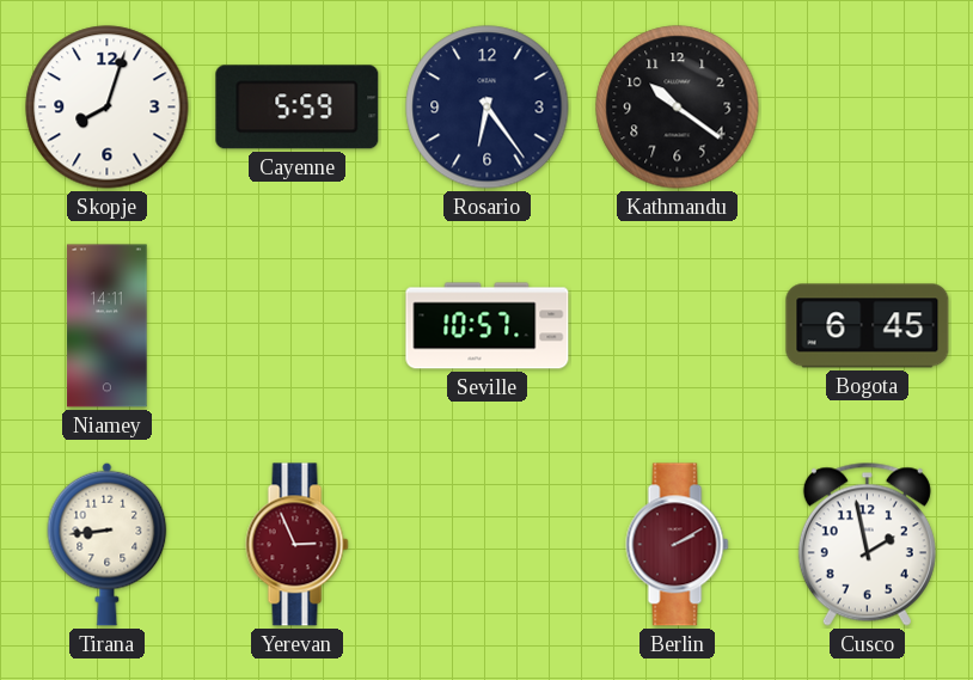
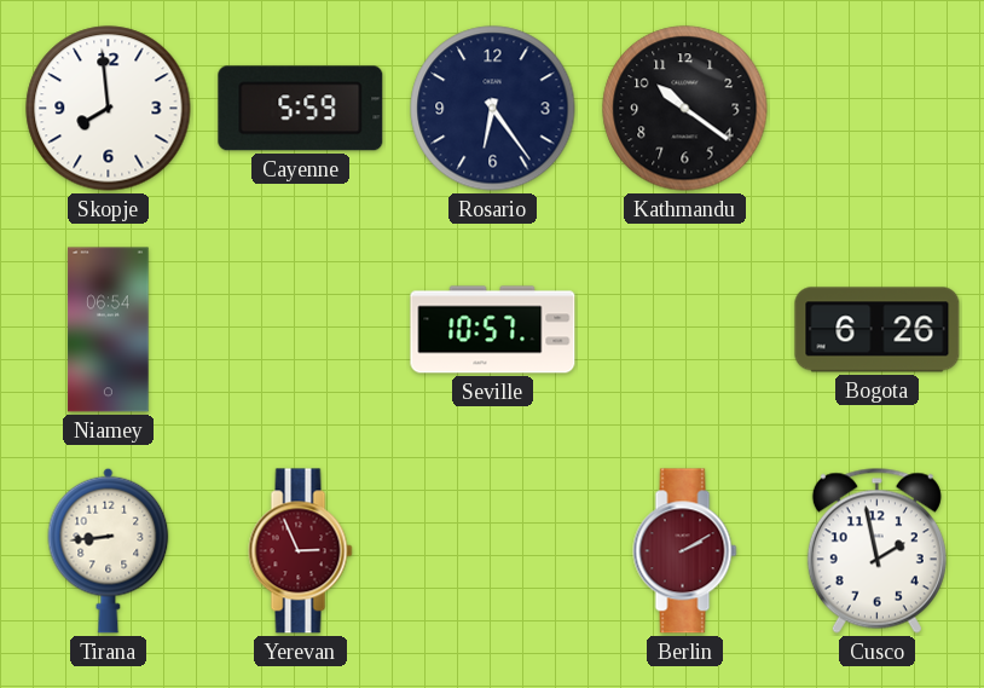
Skopje: 8:03 -> 7:59
Niamey: 14:11 -> 06:54
Bogota: 6:45 -> 6:26
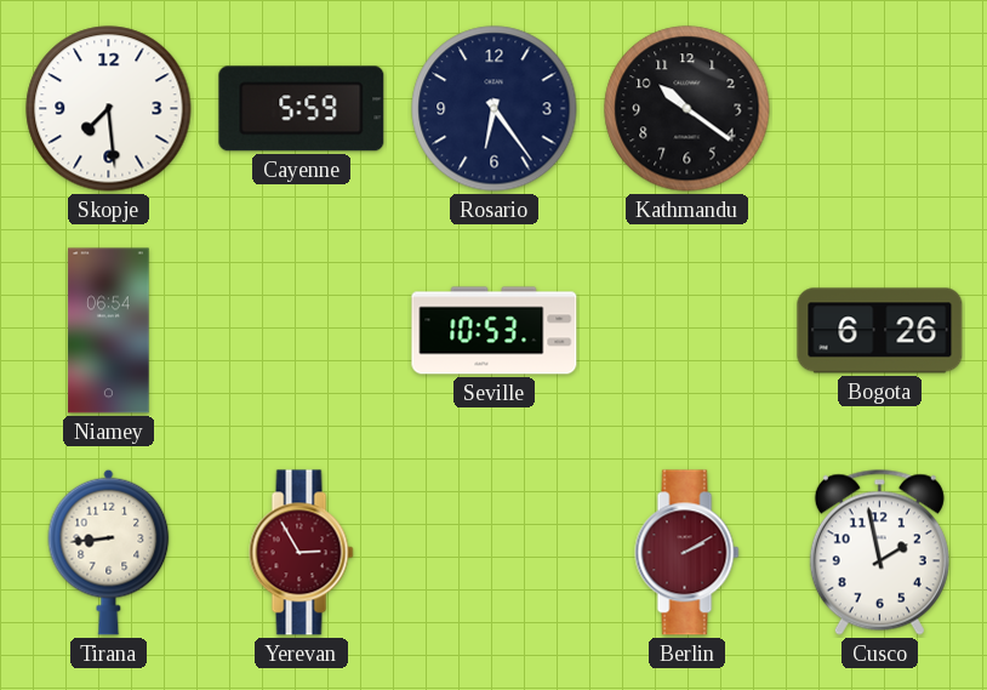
Skopje: 7:59 -> 7:29
Seville: 10:57 -> 10:53
Yerevan: 2:56 -> 2:55
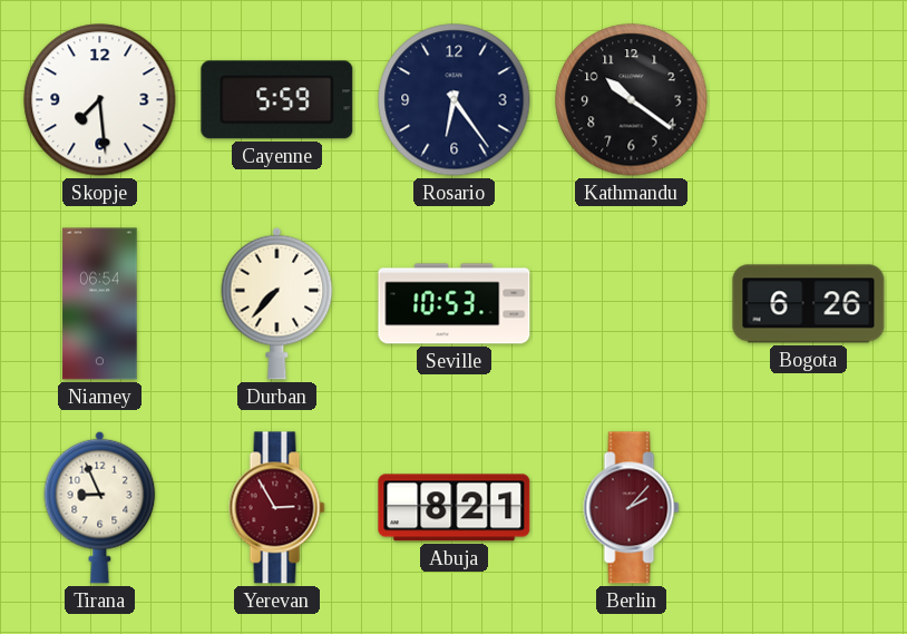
Durban: none -> 7:37
Tirana: 8:44 -> 8:56
Abuja: none -> 8:21
Berlin: 2:10 -> 2:07
Cusco: 1:58 -> none
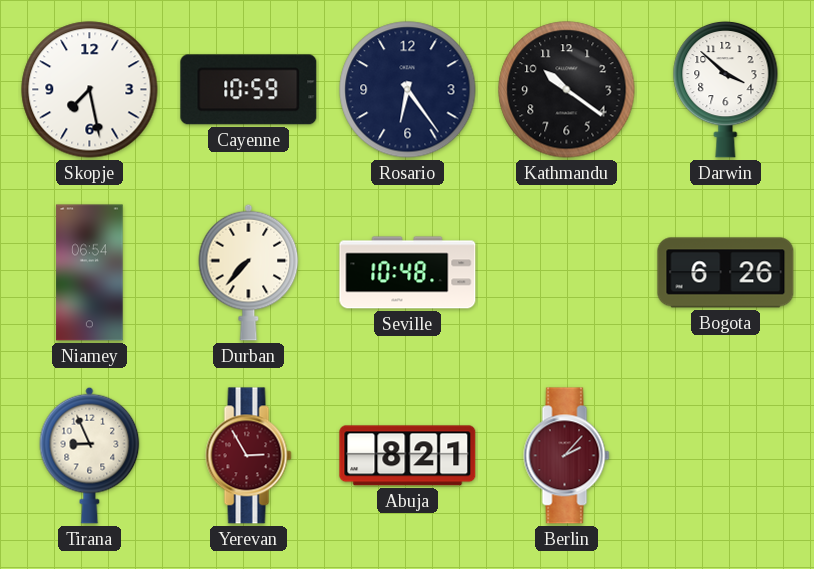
Skopje: 7:29 -> 7:28
Cayenne: 5:59 -> 10:59
Darwin: none -> 3:52
Seville: 10:53 -> 10:48
